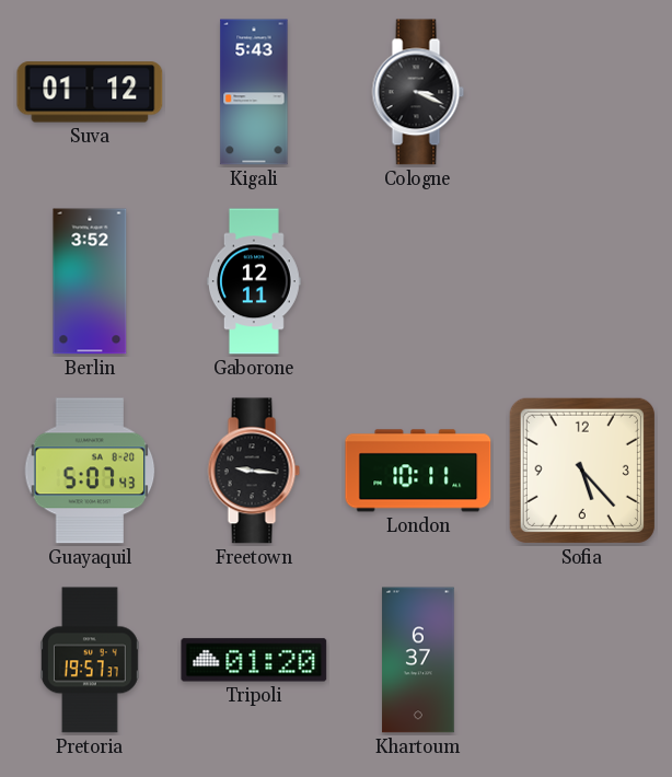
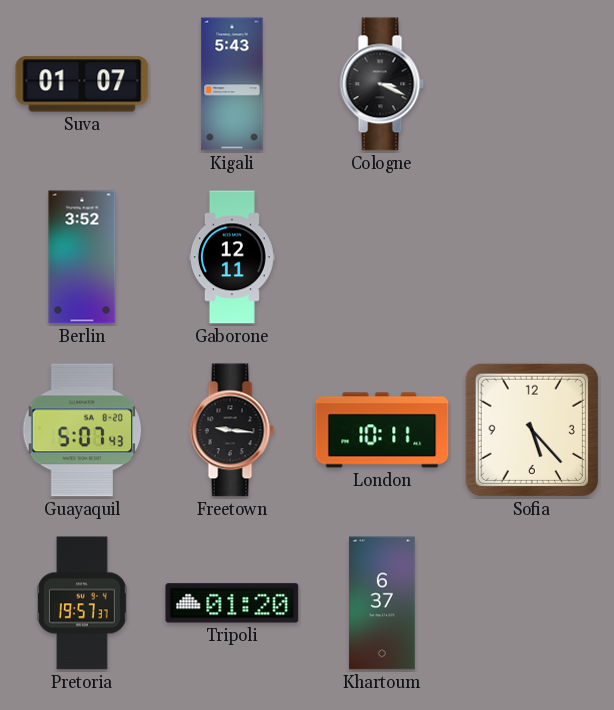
Suva: 01:12 -> 01:07
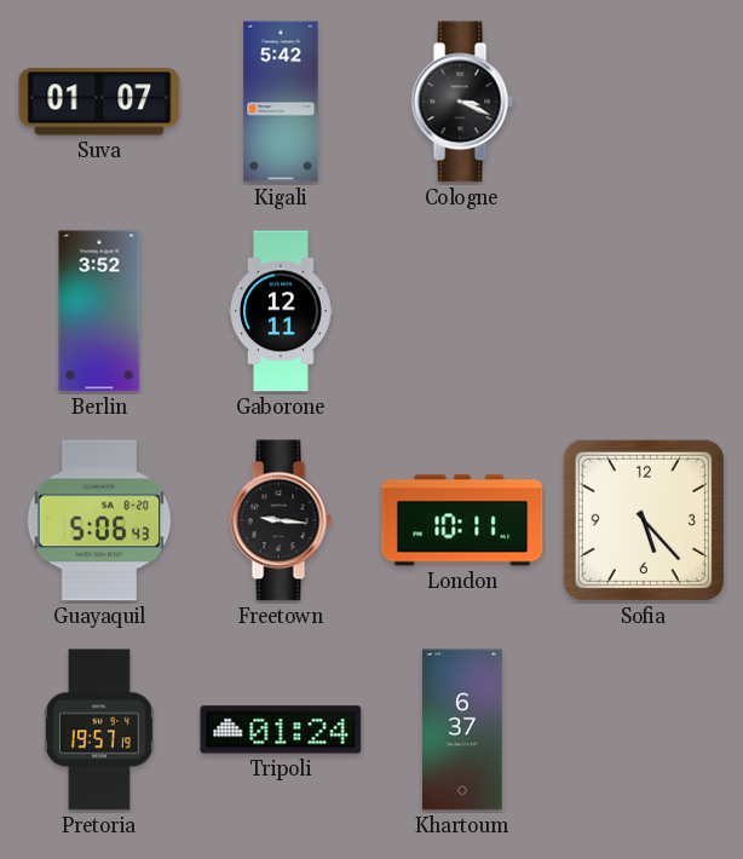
Kigali: 5:43 -> 5:42
Guayaquil: 5:07 -> 5:06
Pretoria: 19:57:37 -> 19:57:19
Tripoli: 01:20 -> 01:24
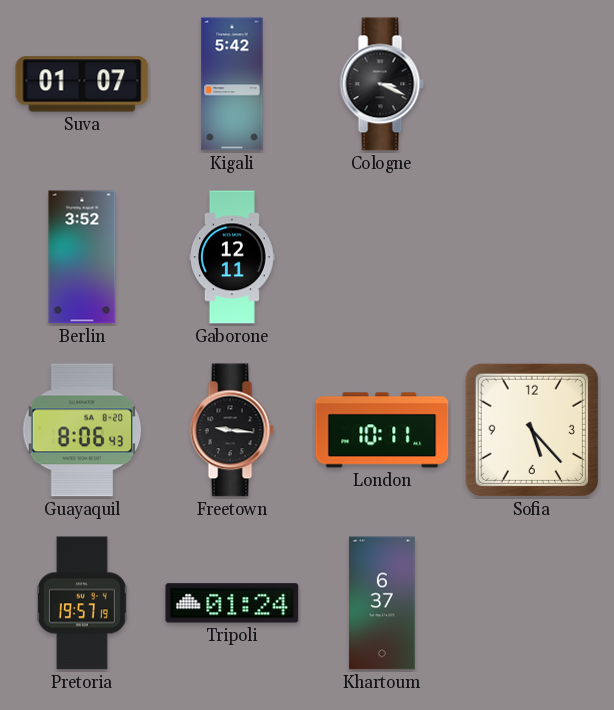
Guayaquil: 5:06 -> 8:06
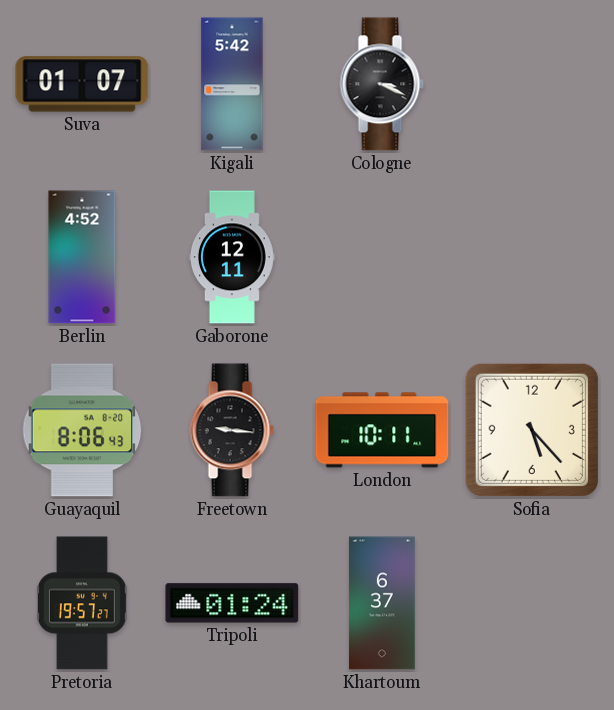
Berlin: 3:52 -> 4:52
Pretoria: 19:57:19 -> 19:57:27
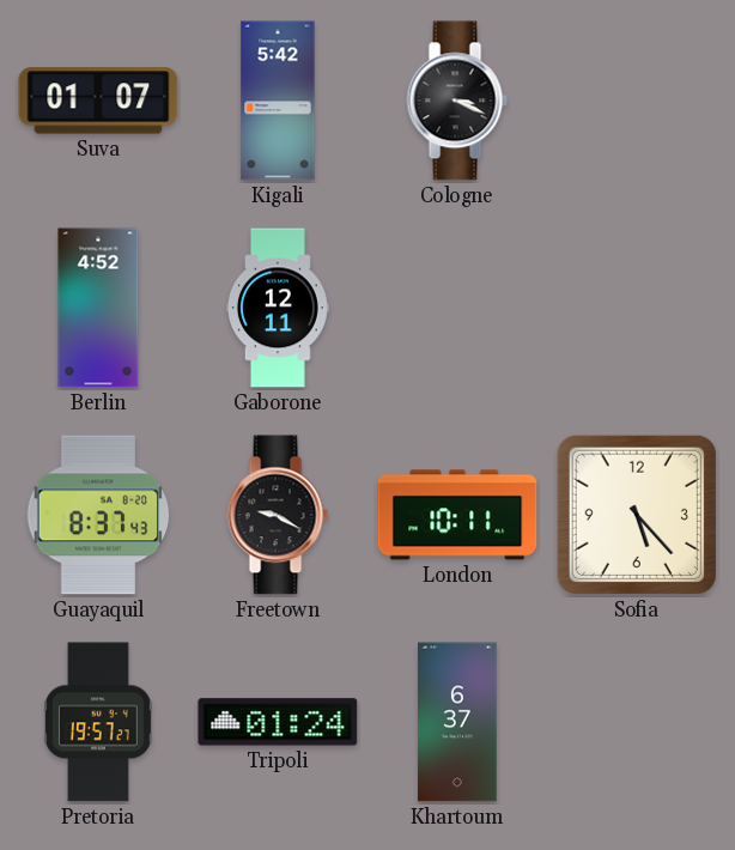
Guayaquil: 8:06 -> 8:37
Freetown: 9:16 -> 9:20
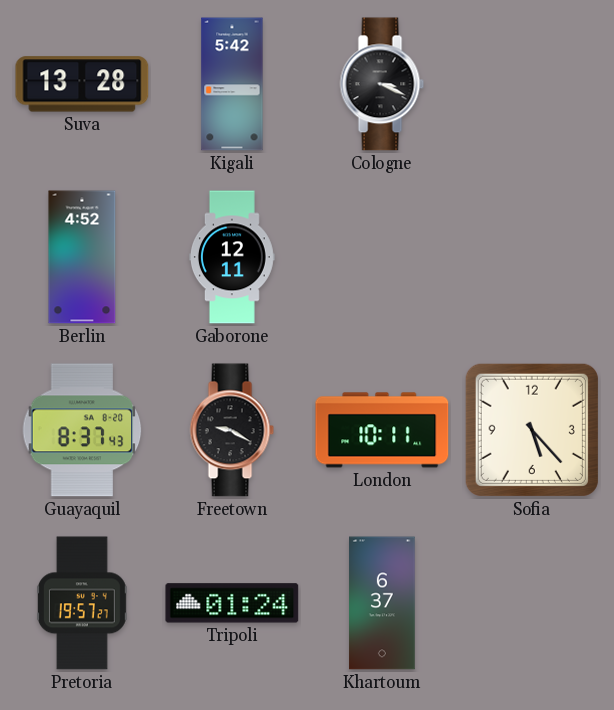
Suva: 01:07 -> 13:28
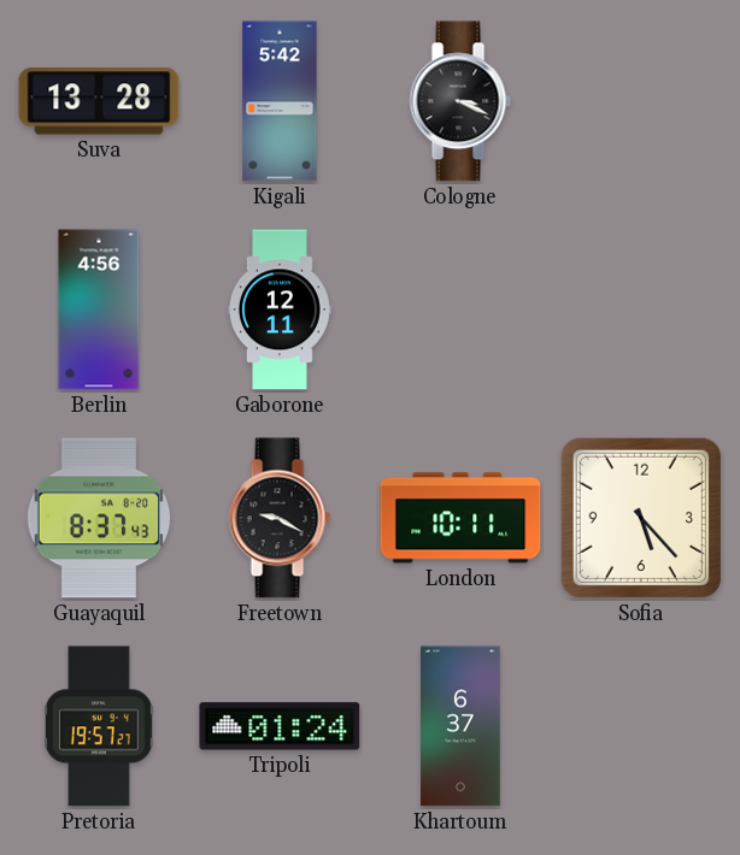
Berlin: 4:52 -> 4:56
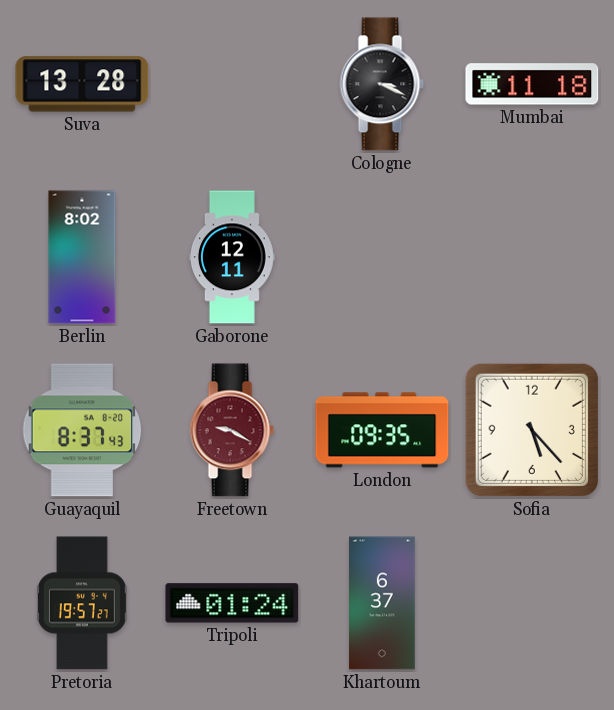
Kigali: 5:42 -> none
Mumbai: none -> 11:18
Berlin: 4:56 -> 8:02
Freetown dial: black -> burgundy
London: 10:11 -> 09:35
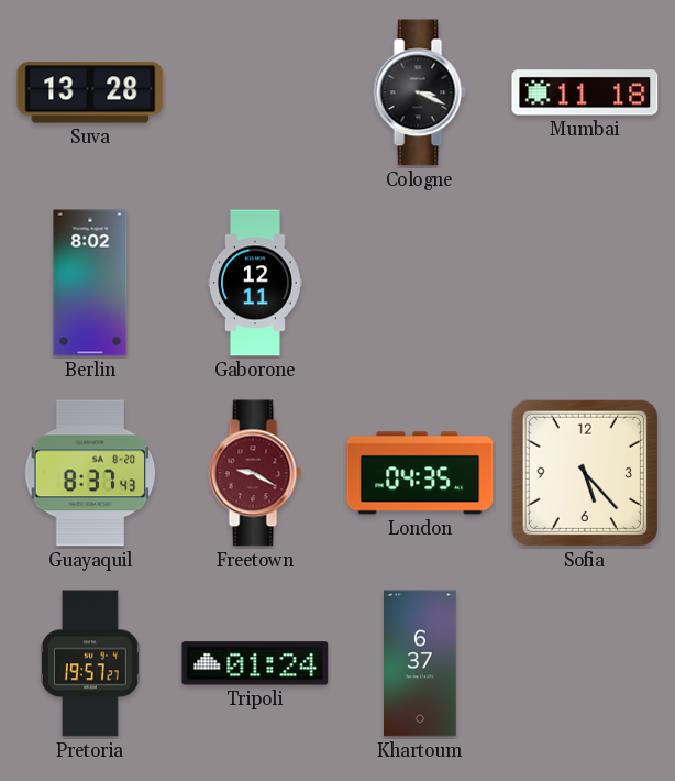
London: 09:35 -> 04:35
